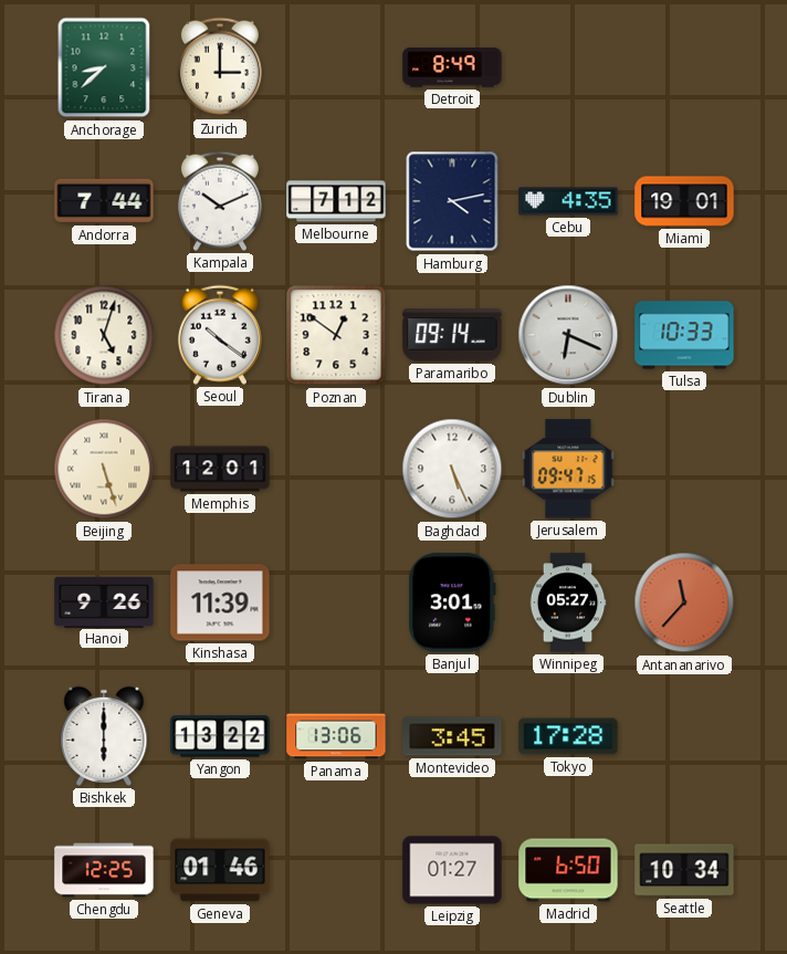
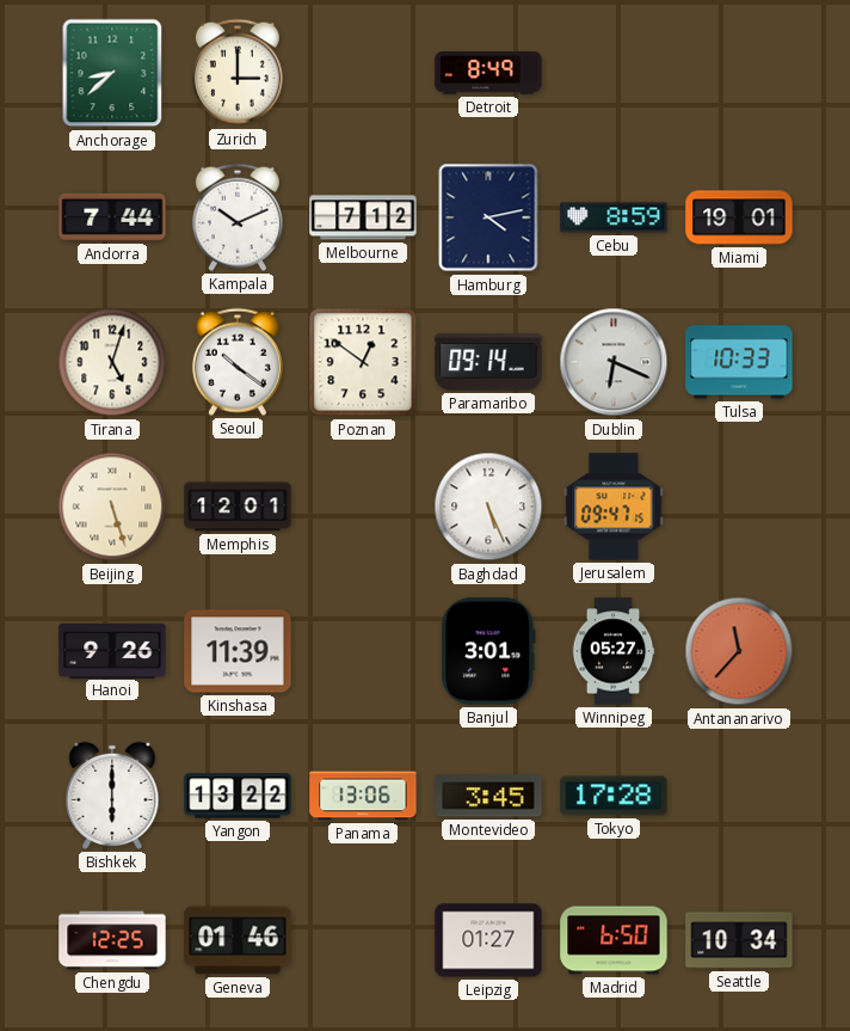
Cebu: 4:35 -> 8:59
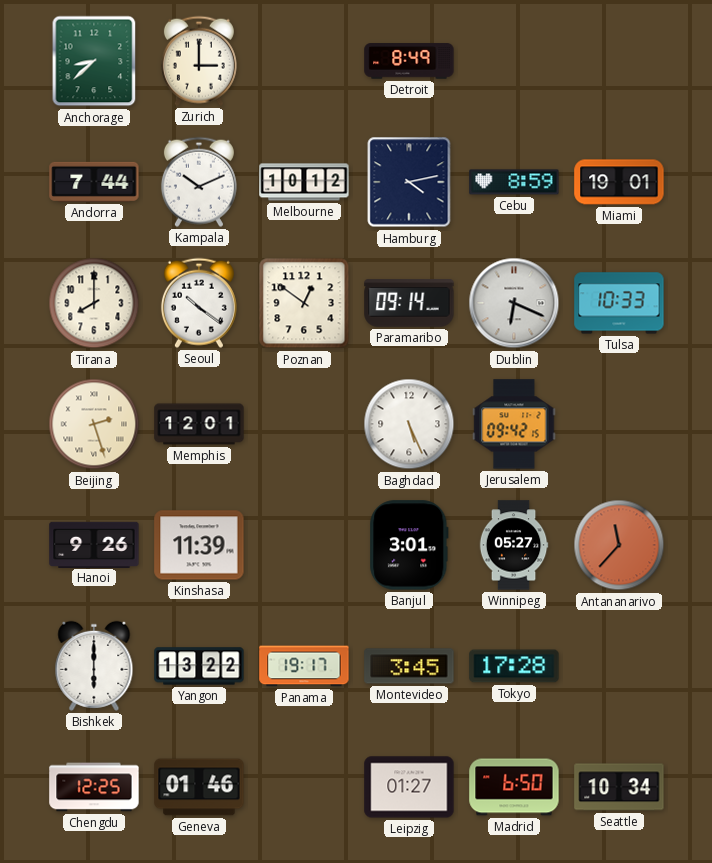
Melbourne: 7:12 -> 10:12
Tirana: 5:03 -> 8:00
Beijing: 5:27 -> 2:27
Jerusalem: 09:47 -> 09:42
Panama: 13:06 -> 19:17
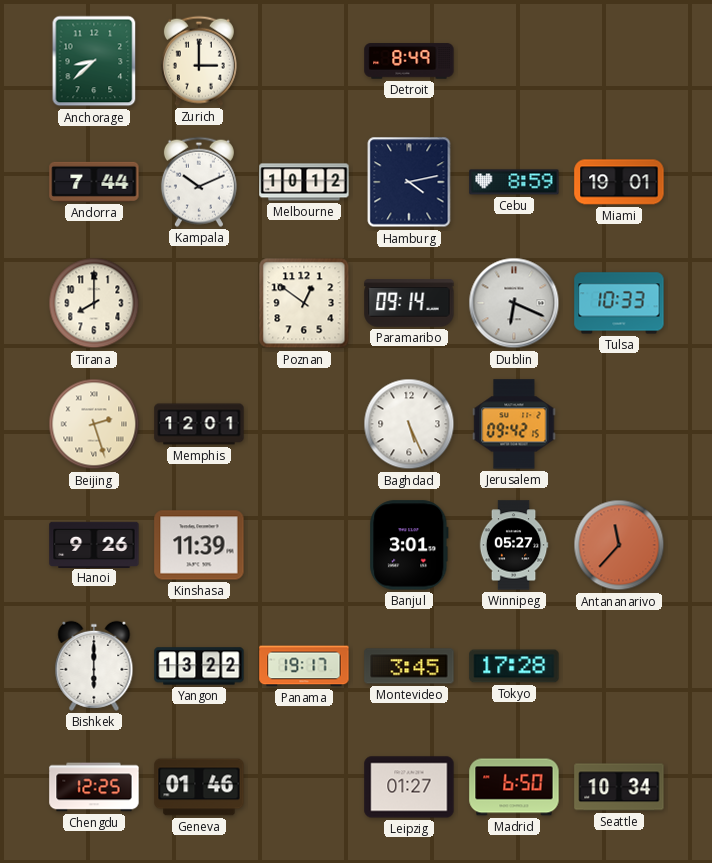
Seoul: 10:21 -> none
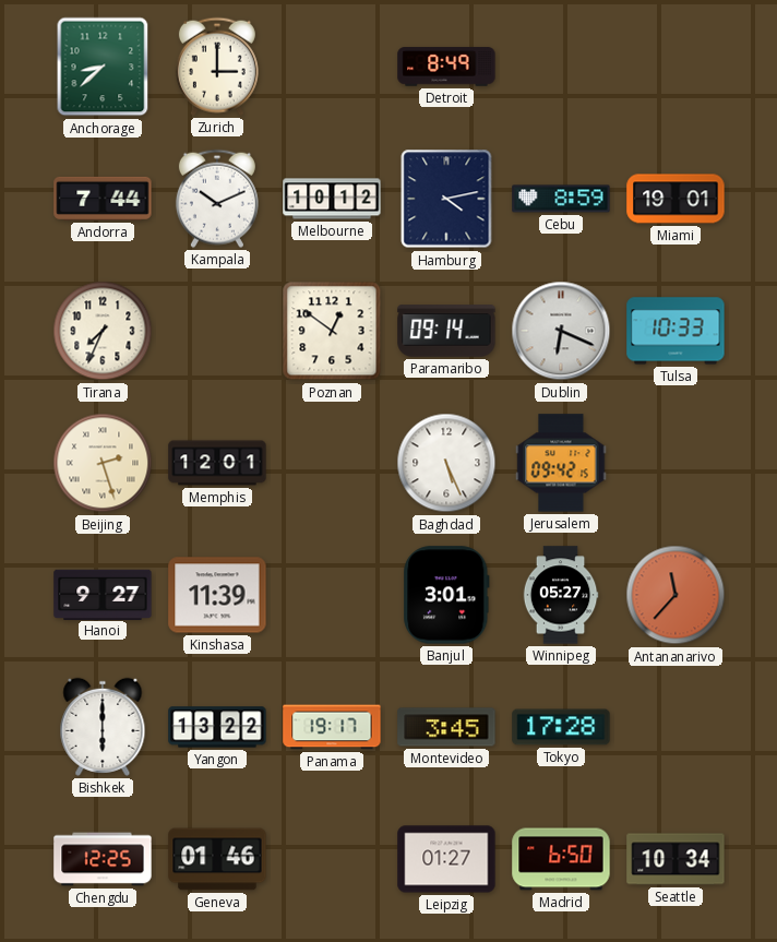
Tirana: 8:00 -> 7:34
Hanoi: 9:26 -> 9:27
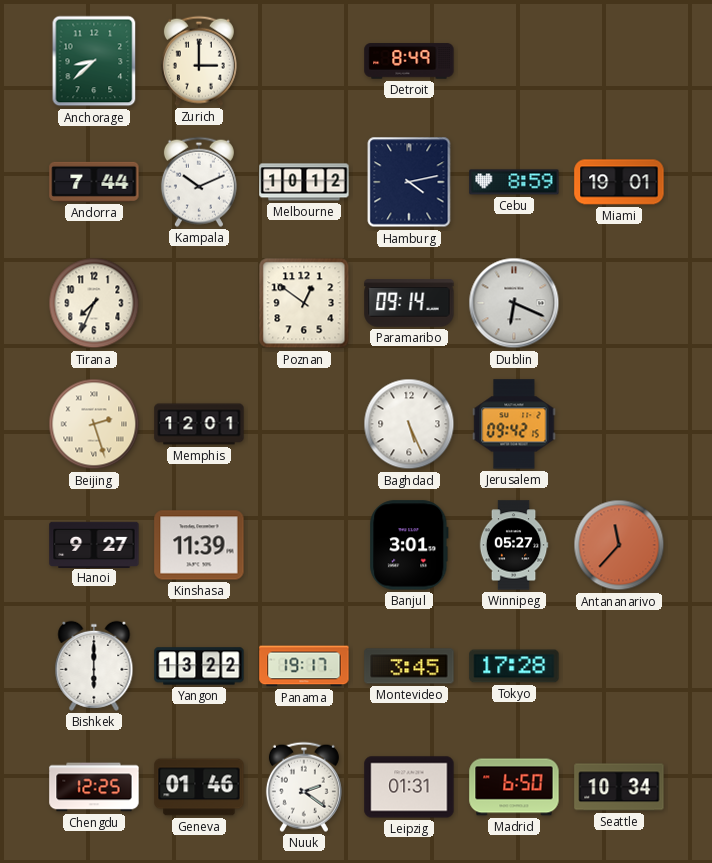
Tulsa: 10:33 -> none
Nuuk: none -> 2:21
Leipzig: 01:27 -> 01:31
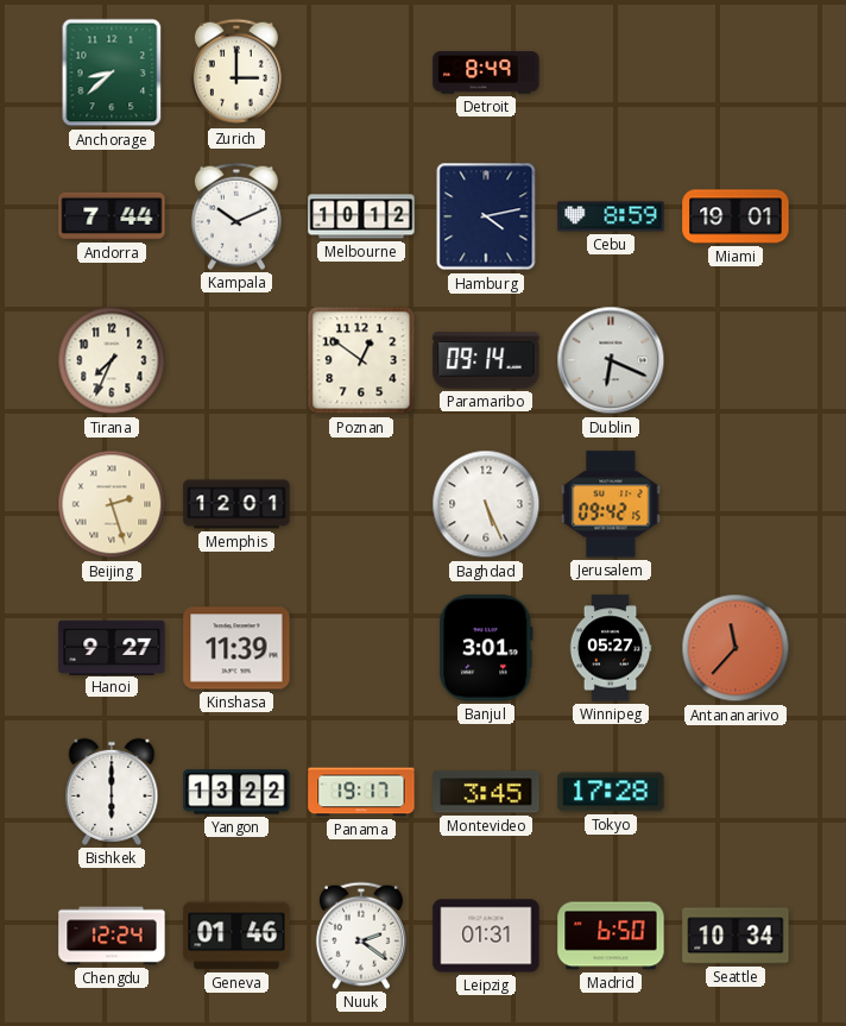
Chengdu: 12:25 -> 12:24
